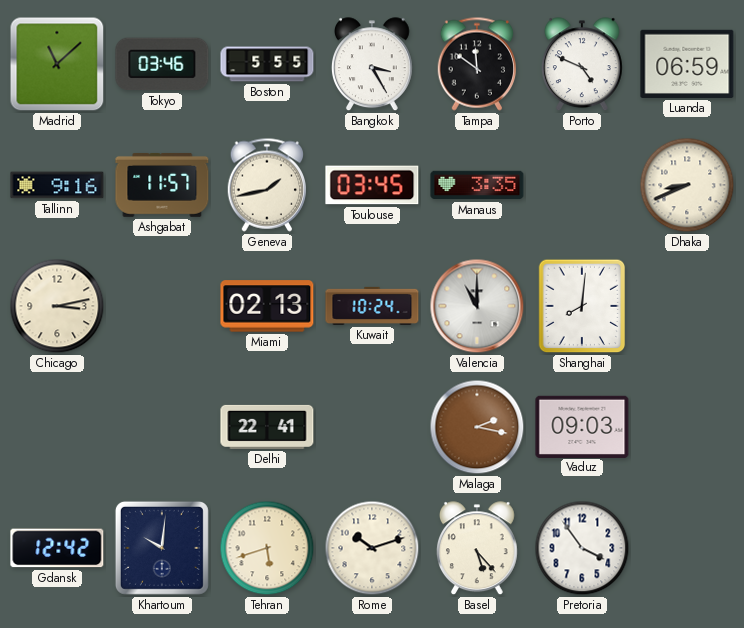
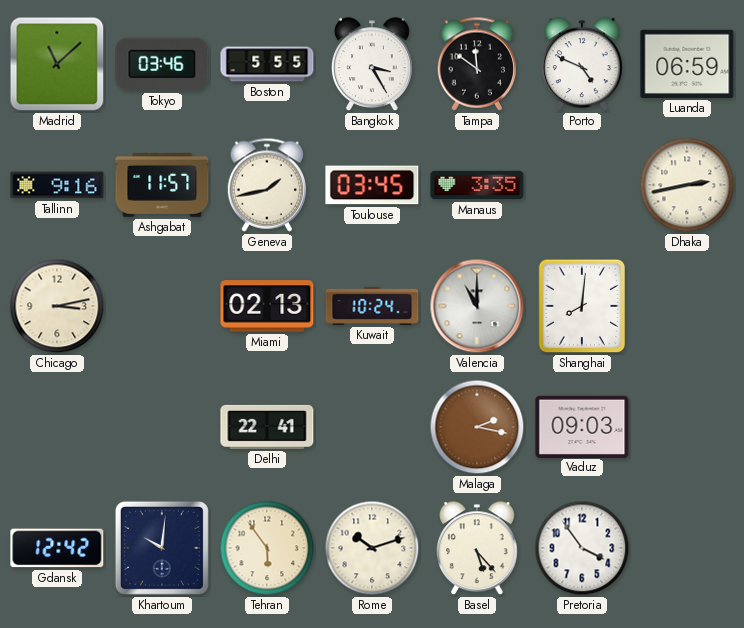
Dhaka: 8:41 -> 2:43
Tehran: 5:42 -> 5:54
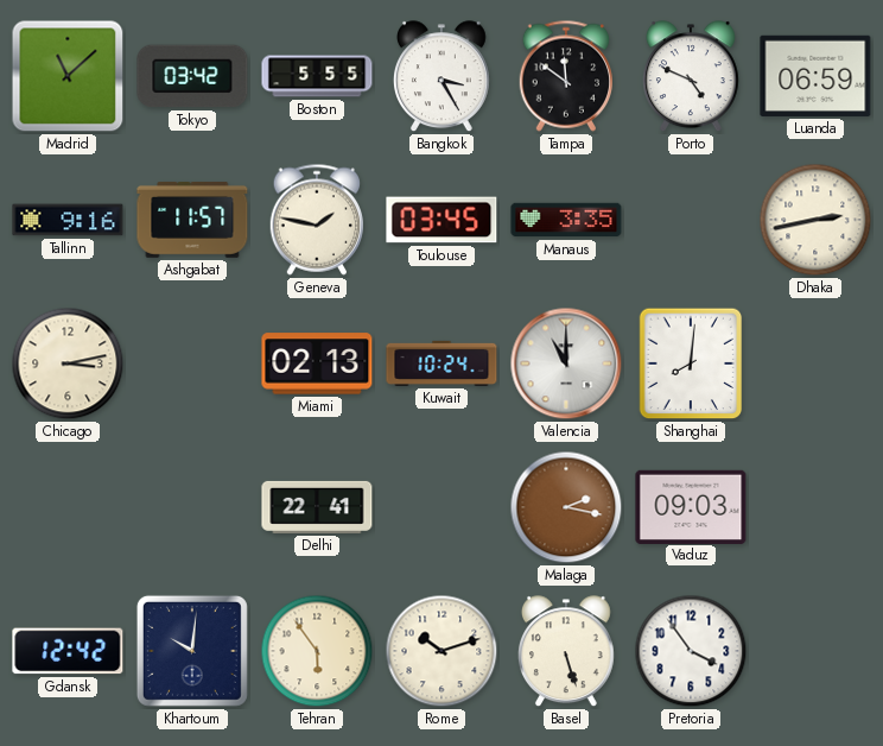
Tokyo: 03:46 -> 03:42
Geneva: 1:43 -> 1:47
Basel: 5:23 -> 5:27
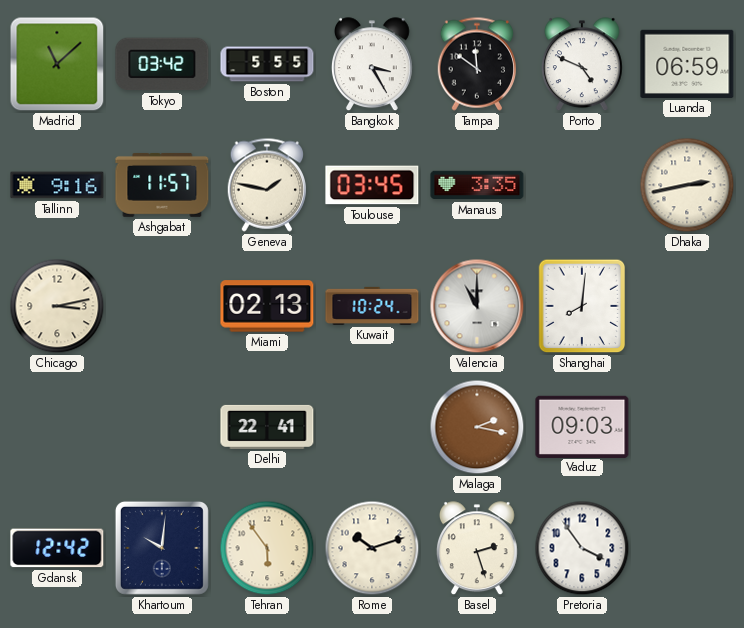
Basel: 5:27 -> 2:27
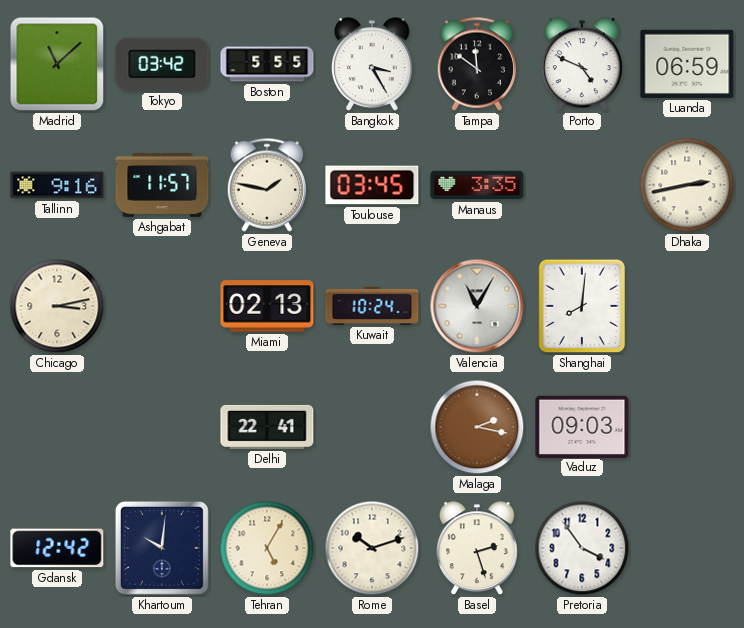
Valencia: 11:00 -> 11:05
Tehran: 5:54 -> 5:05
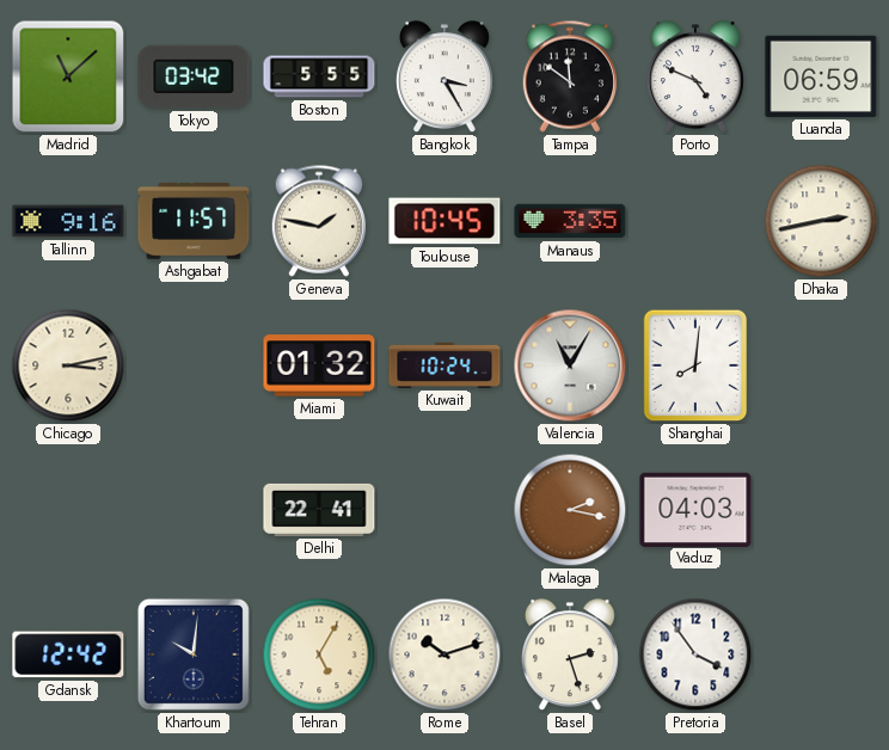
Toulouse: 03:45 -> 10:45
Miami: 02:13 -> 01:32
Vaduz: 09:03 -> 04:03
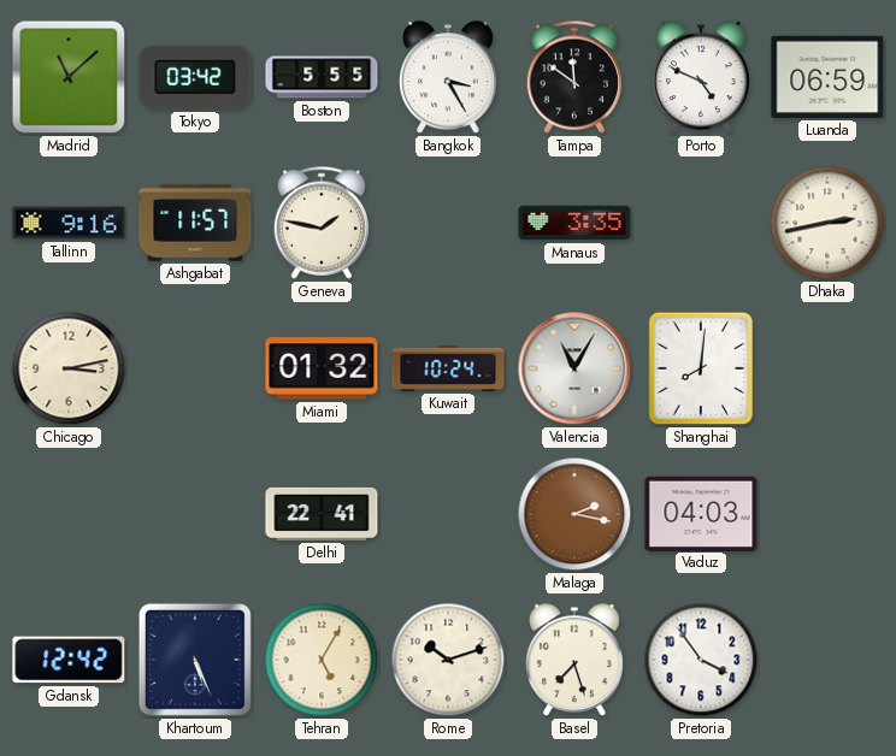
Toulouse: 10:45 -> none
Khartoum: 10:01 -> 5:26
Basel: 2:27 -> 7:27
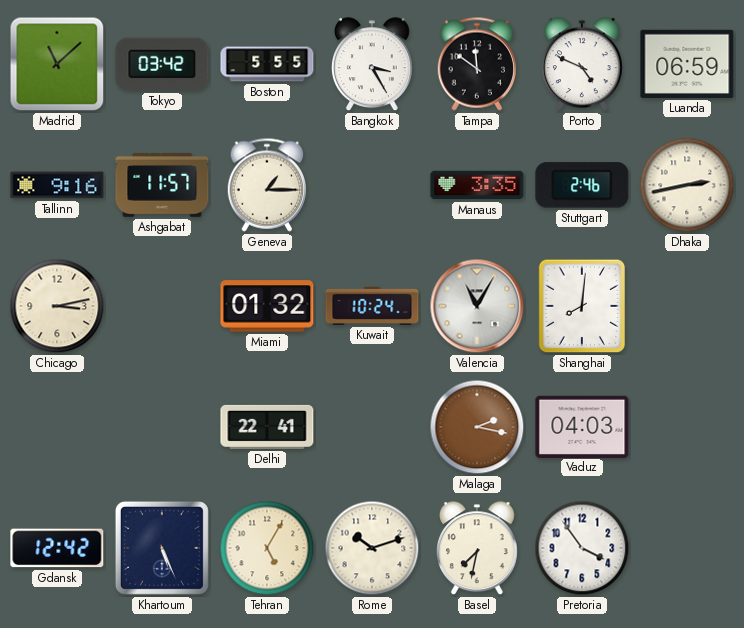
Geneva: 1:47 -> 1:15
Stuttgart: none -> 2:46
Basel: 7:27 -> 7:32
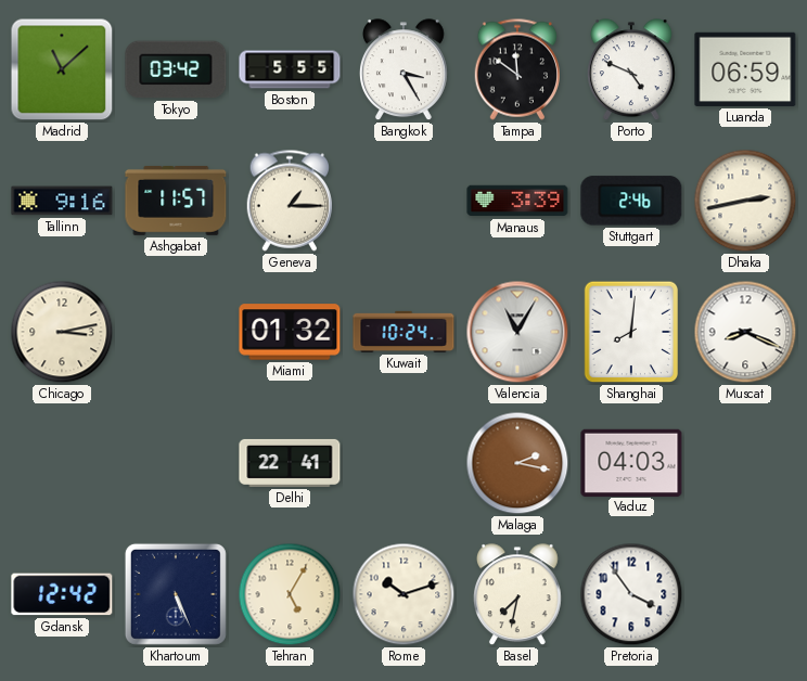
Manaus: 3:35 -> 3:39
Muscat: none -> 8:19
